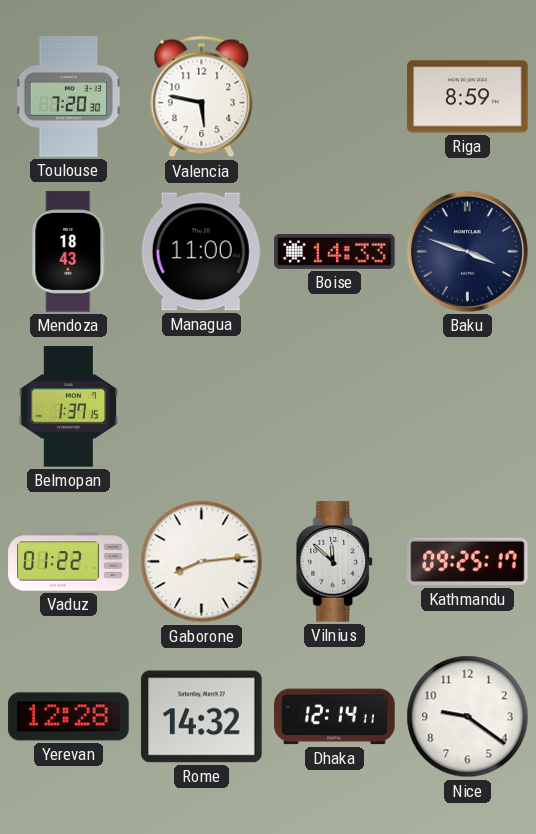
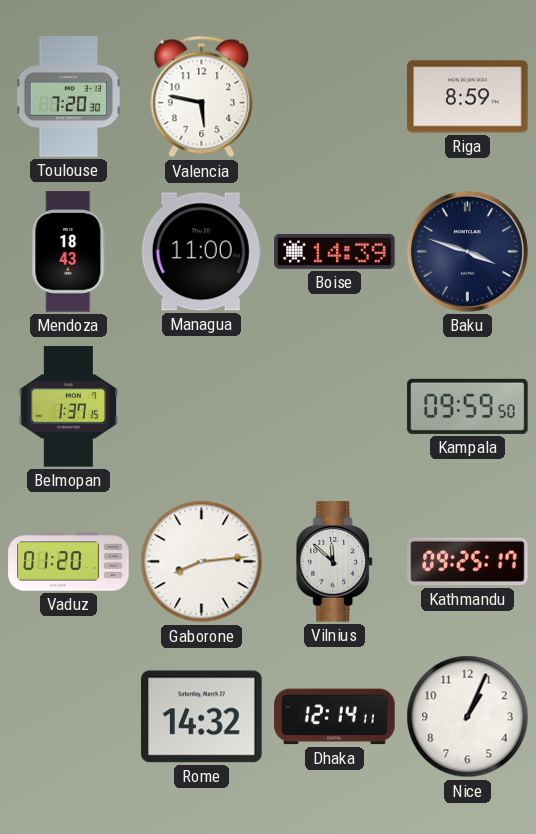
Boise: 14:33 -> 14:39
Kampala: none -> 09:59
Vaduz: 01:22 -> 01:20
Yerevan: 12:28 -> none
Nice: 9:21 -> 1:04
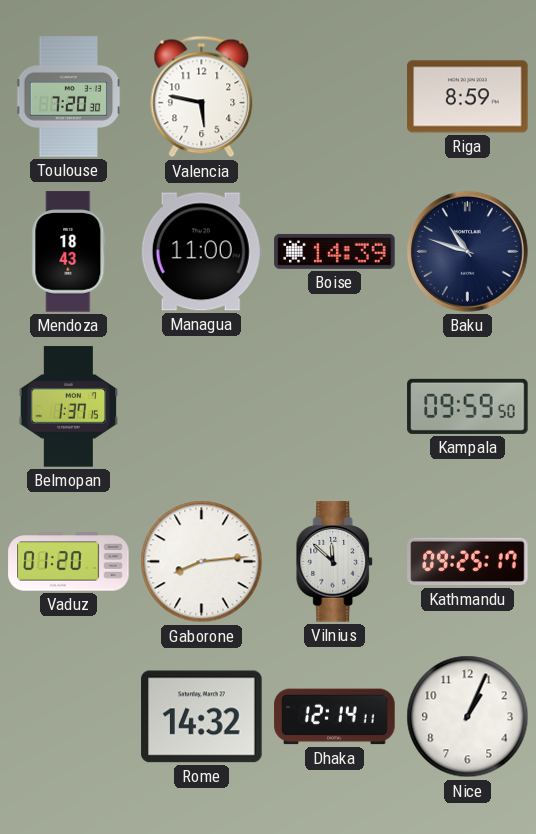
Baku: 3:48 -> 10:48
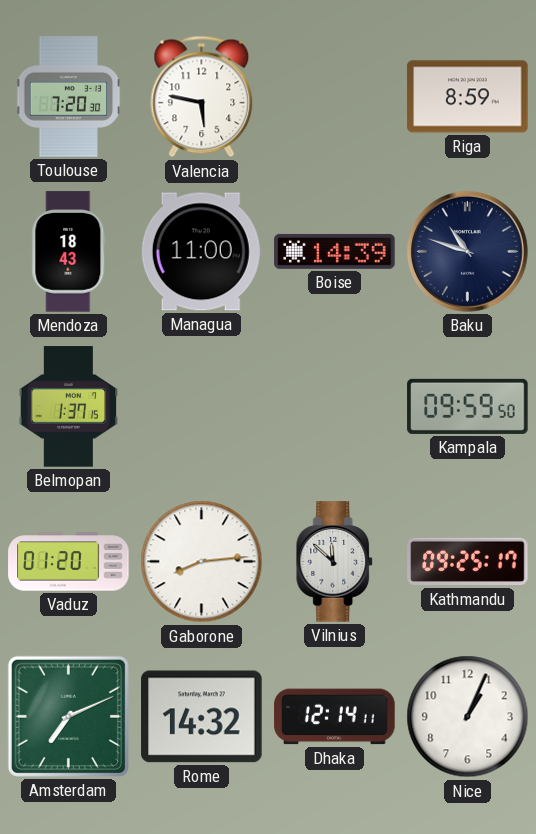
Amsterdam: none -> 7:11
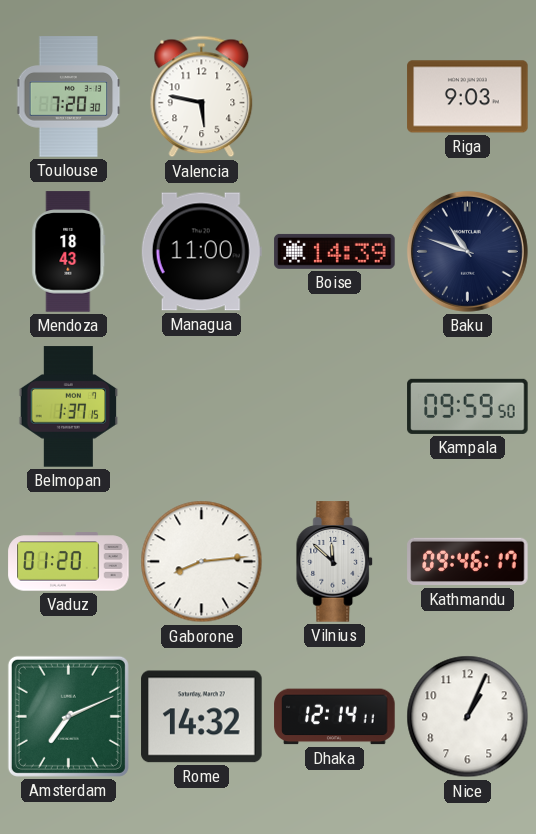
Riga: 8:59 -> 9:03
Kathmandu: 09:25 -> 09:46
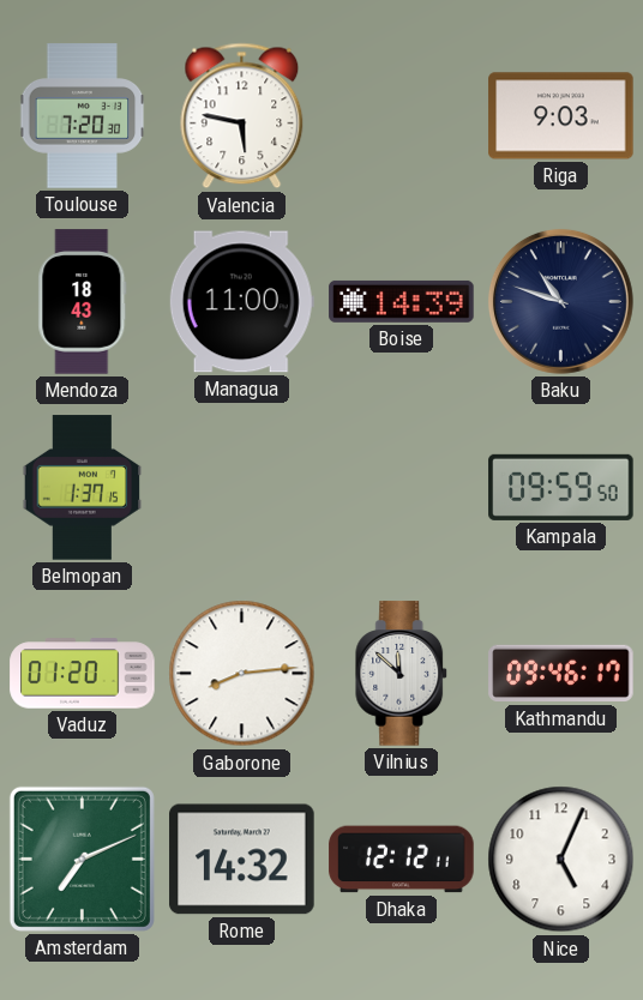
Dhaka: 12:14 -> 12:12
Nice: 1:04 -> 5:04
